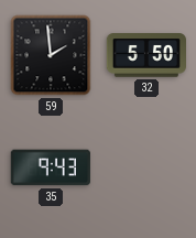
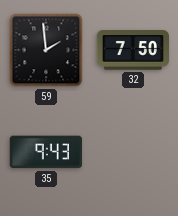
32: 5:50 -> 7:50
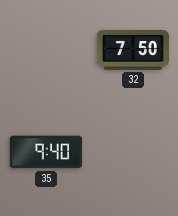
59: 1:59 -> none
35: 9:43 -> 9:40
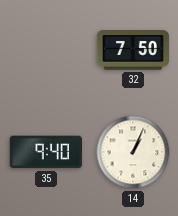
14: none -> 1:04
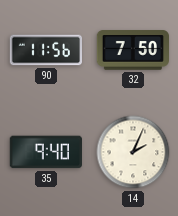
90: none -> 11:56
14: 1:04 -> 2:04
